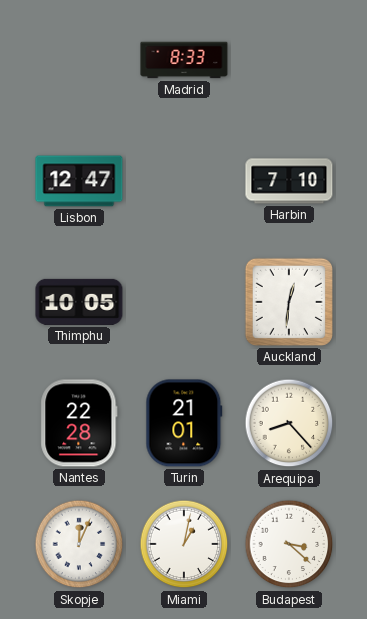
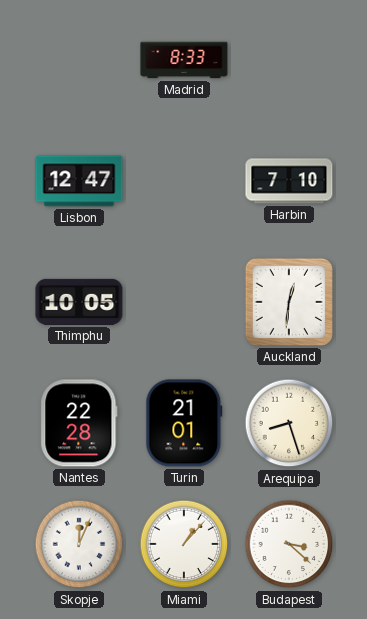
Arequipa: 8:23 -> 8:27
Miami: 1:02 -> 1:07
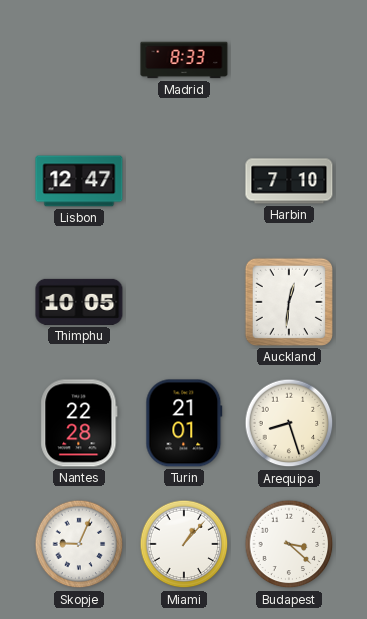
Skopje: 12:04 -> 9:04
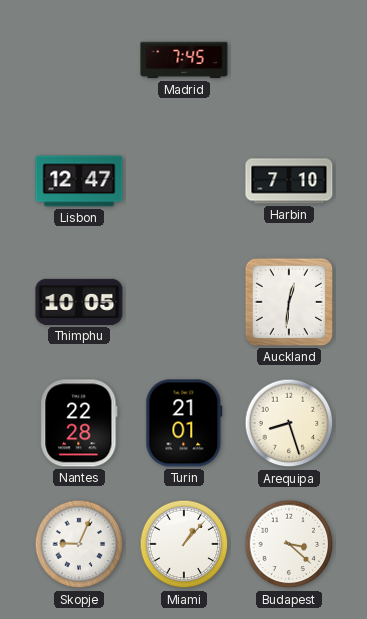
Madrid: 8:33 -> 7:45
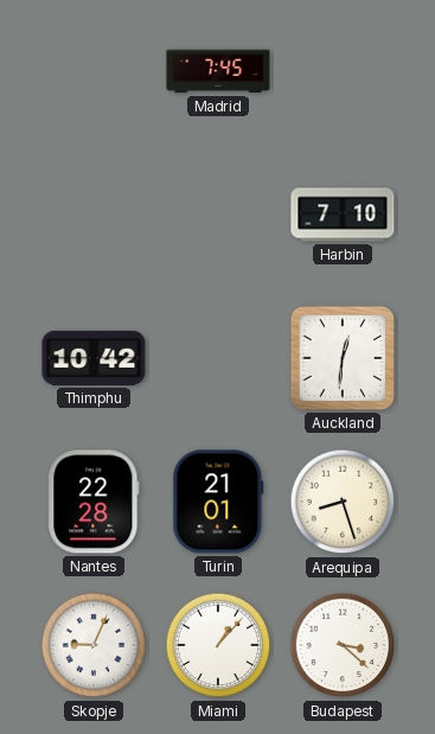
Lisbon: 12:47 -> none
Thimphu: 10:05 -> 10:42
